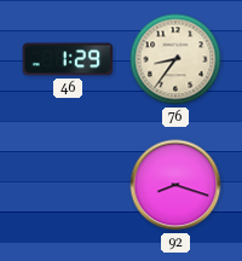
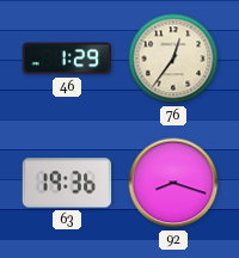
76: 8:36 -> 12:36
63: none -> 19:36
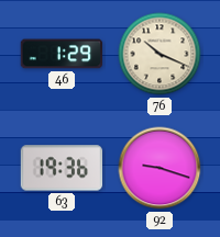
76: 12:36 -> 10:19
92: 8:18 -> 9:18
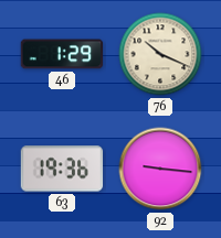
92: 9:18 -> 9:16
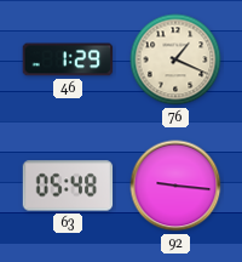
76: 10:19 -> 1:19
63: 19:36 -> 05:48
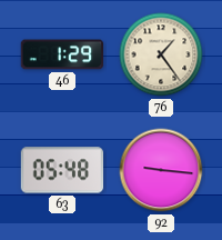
76: 1:19 -> 1:24
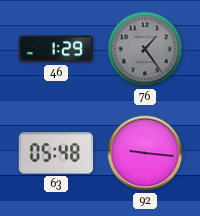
76 dial: cream -> grey
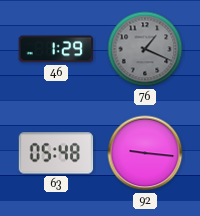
76: 1:24 -> 1:19
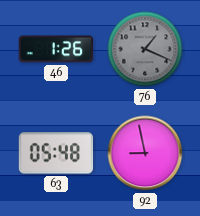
46: 1:29 -> 1:26
92: 9:16 -> 8:58
